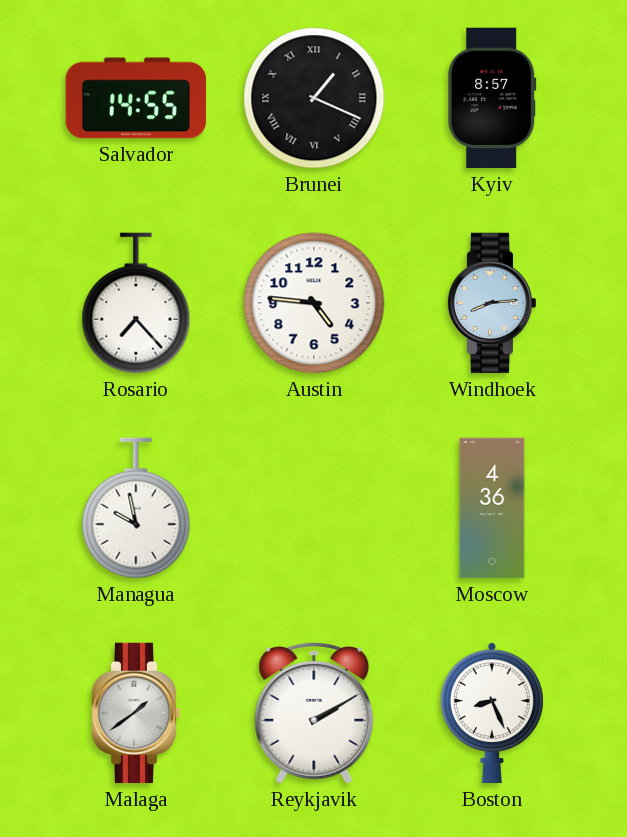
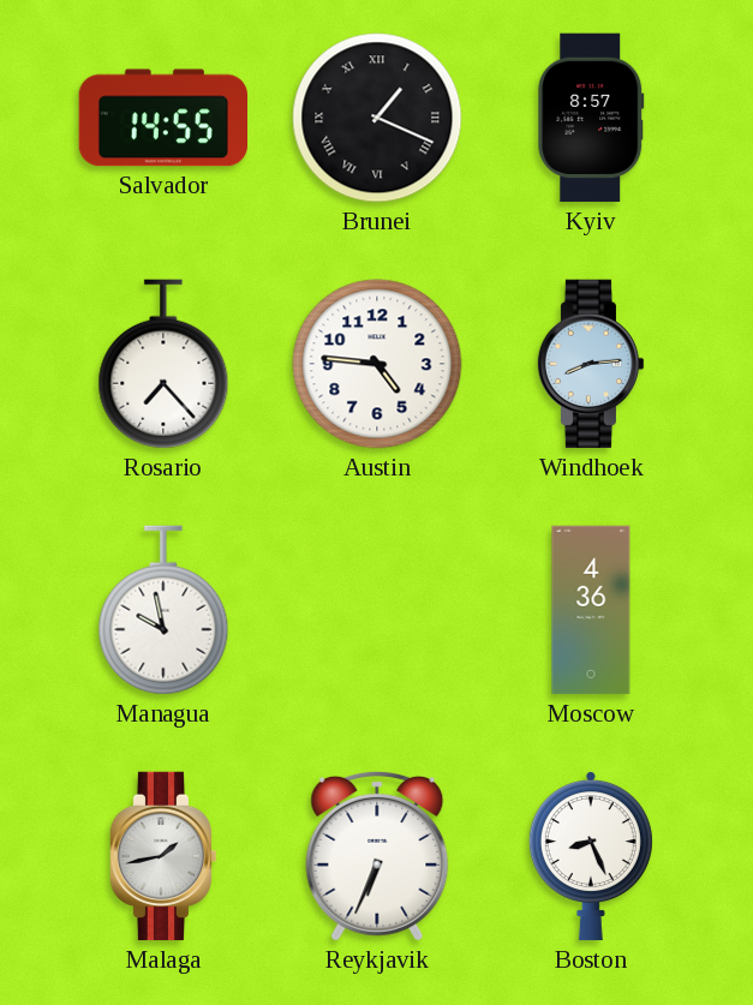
Malaga: 1:39 -> 1:43
Reykjavik: 2:10 -> 6:34
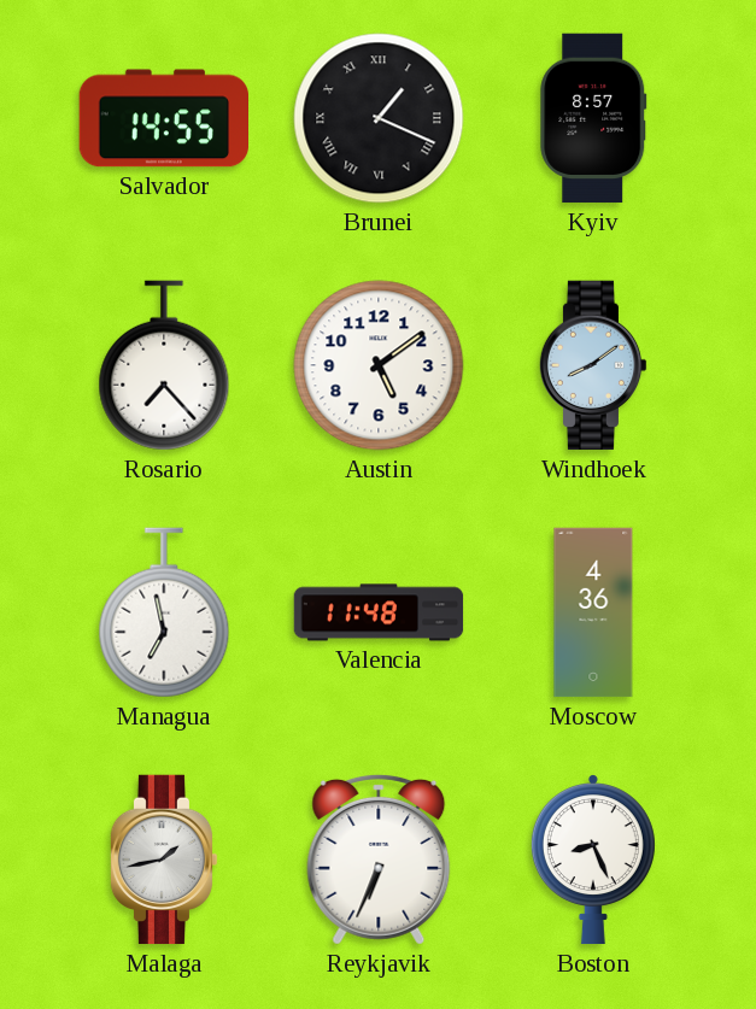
Austin: 4:46 -> 5:09
Windhoek: 8:14 -> 8:09
Managua: 9:58 -> 6:58
Valencia: none -> 11:48
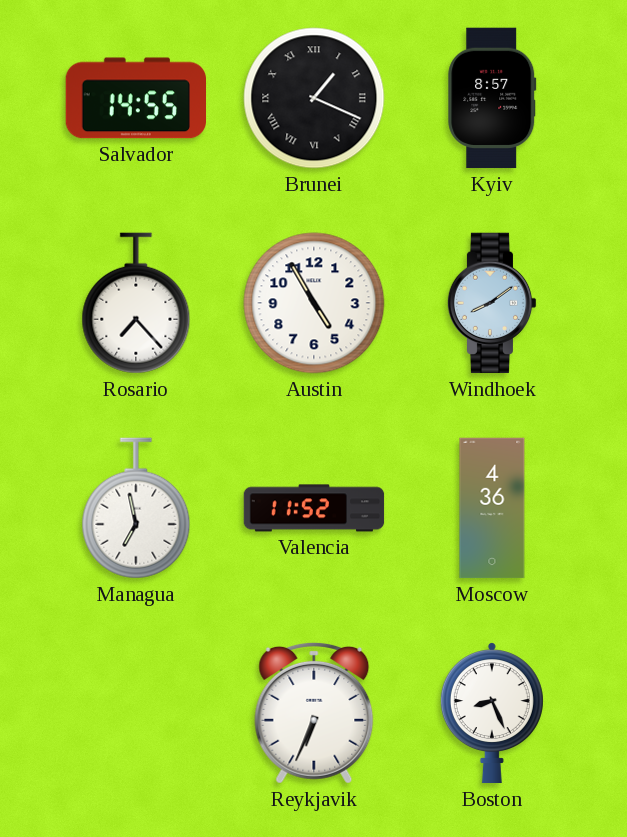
Austin: 5:09 -> 4:55
Valencia: 11:48 -> 11:52
Malaga: 1:43 -> none
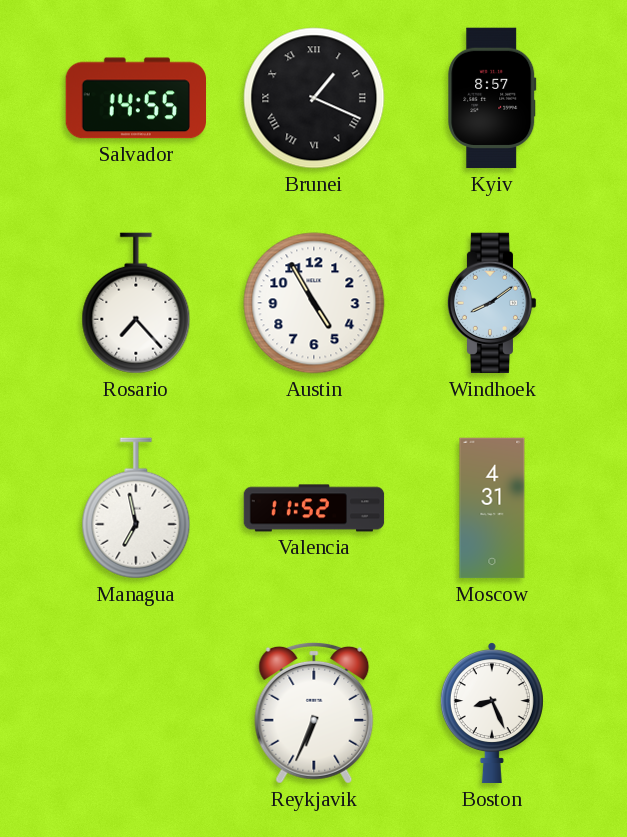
Moscow: 4:36 -> 4:31
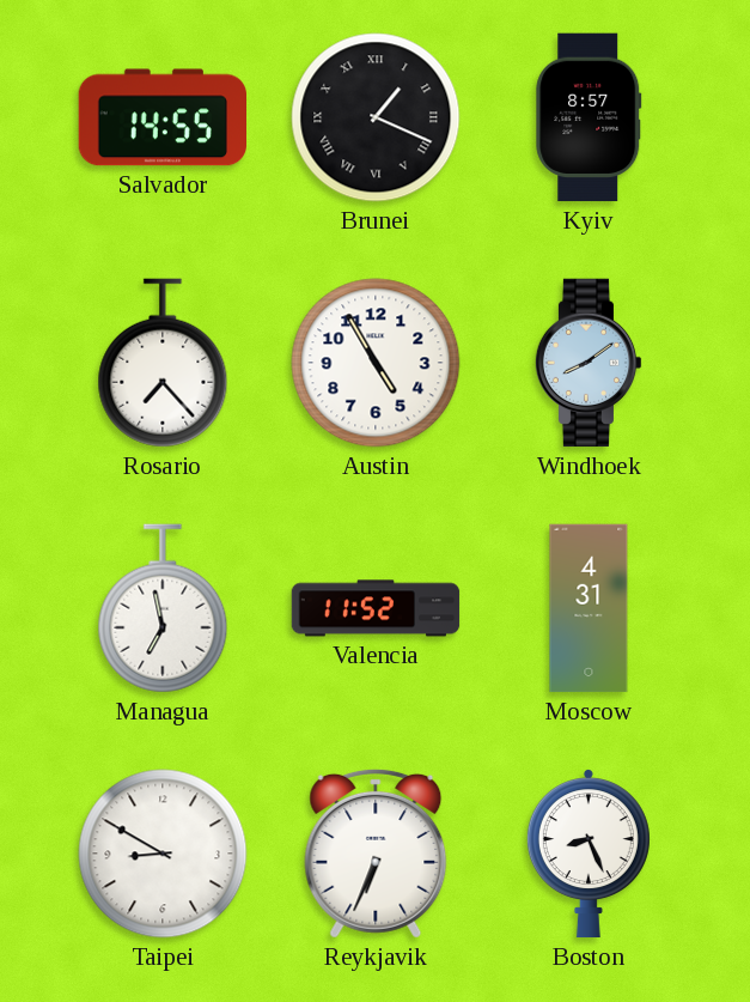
Taipei: none -> 8:50
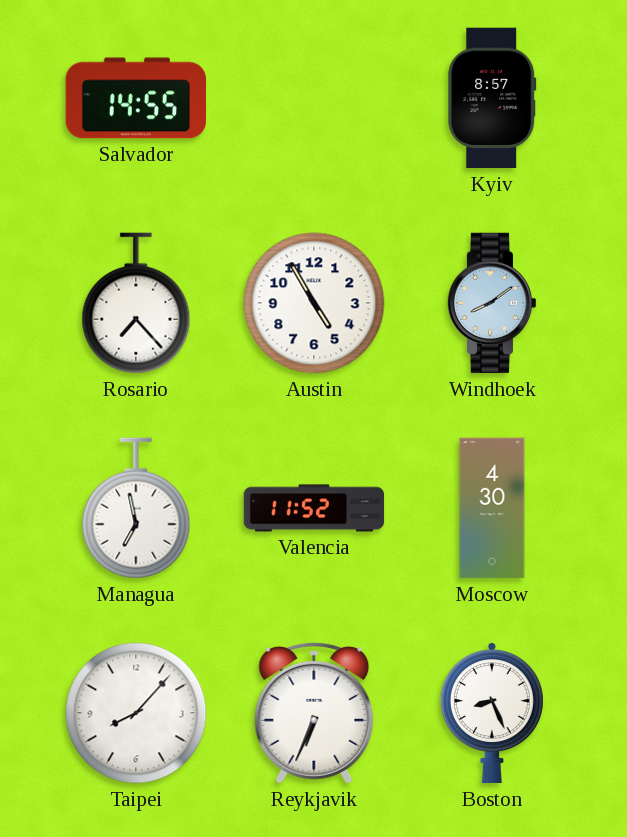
Brunei: 1:19 -> none
Moscow: 4:31 -> 4:30
Taipei: 8:50 -> 8:07
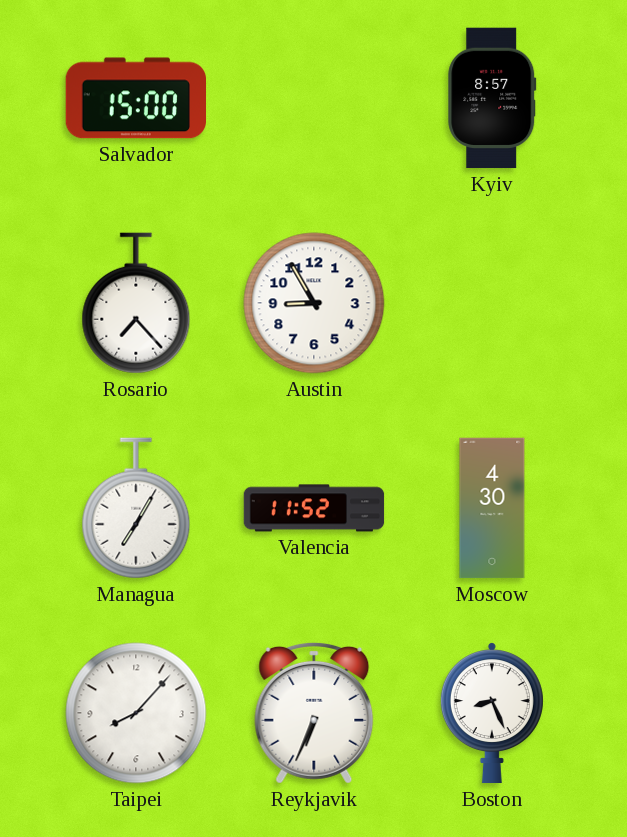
Salvador: 14:55 -> 15:00
Austin: 4:55 -> 8:55
Windhoek: 8:09 -> none
Managua: 6:58 -> 7:05
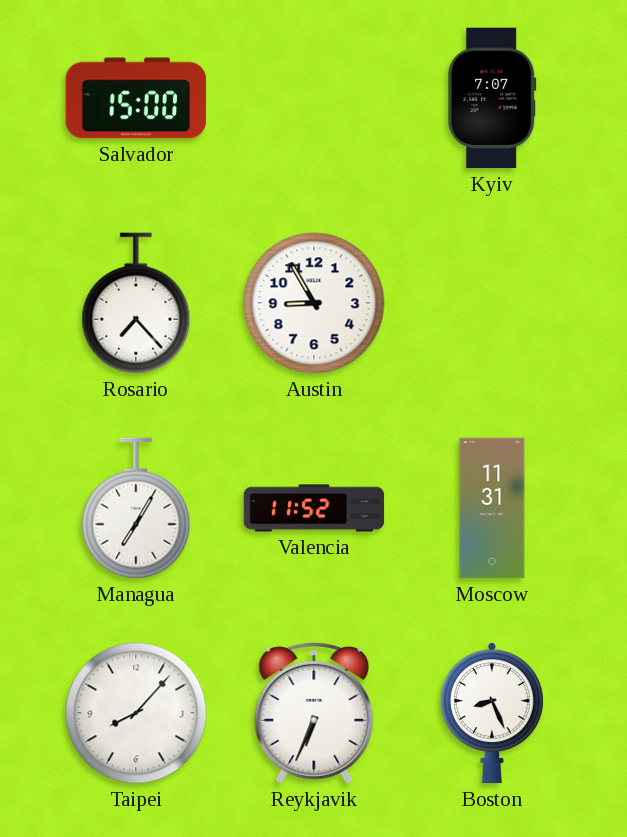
Kyiv: 8:57 -> 7:07
Moscow: 4:30 -> 11:31
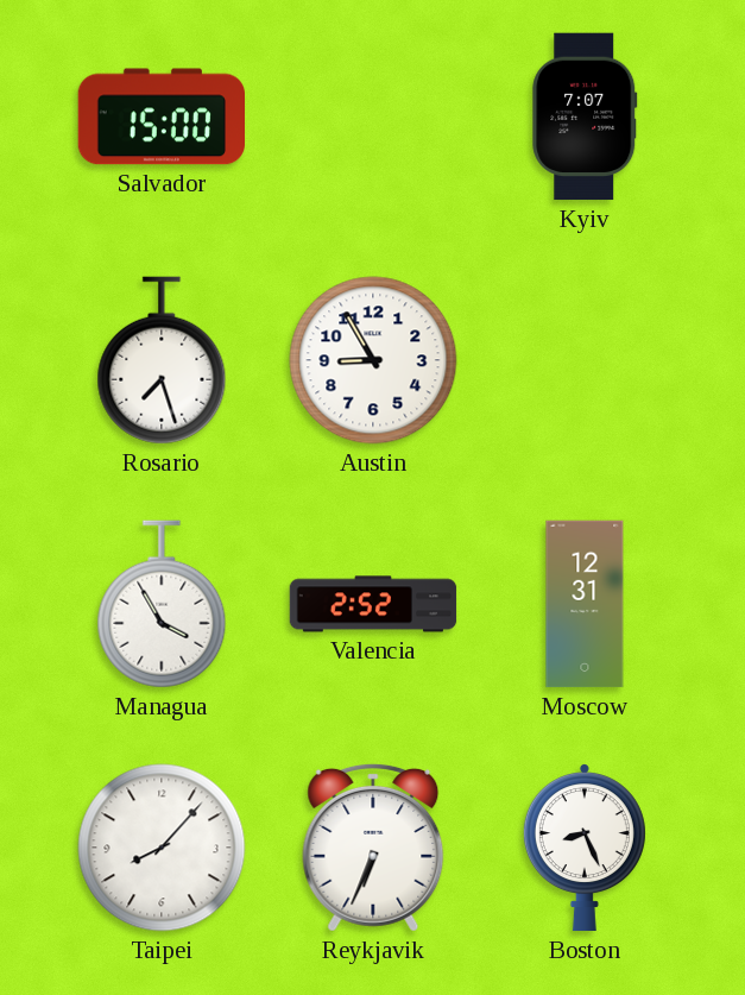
Rosario: 7:23 -> 7:27
Managua: 7:05 -> 3:55
Valencia: 11:52 -> 2:52
Moscow: 11:31 -> 12:31
